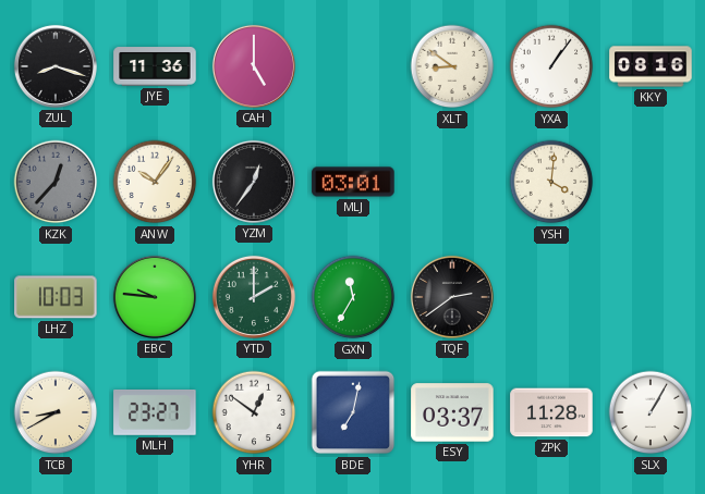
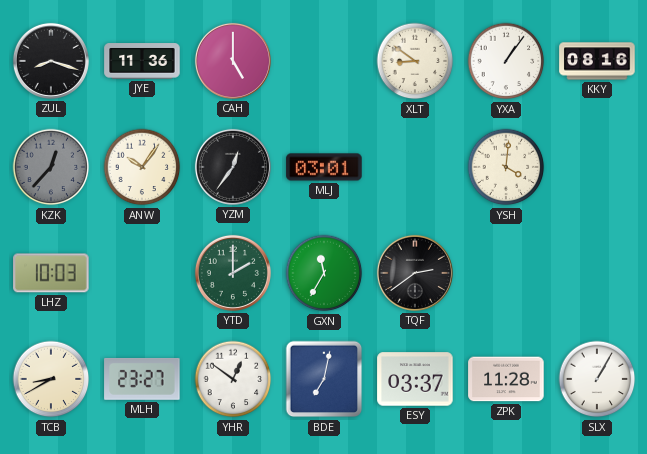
EBC: 9:46 -> none
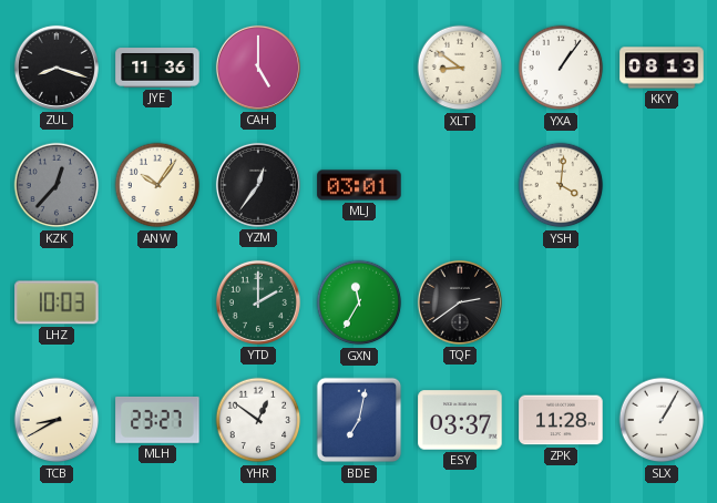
KKY: 08:16 -> 08:13
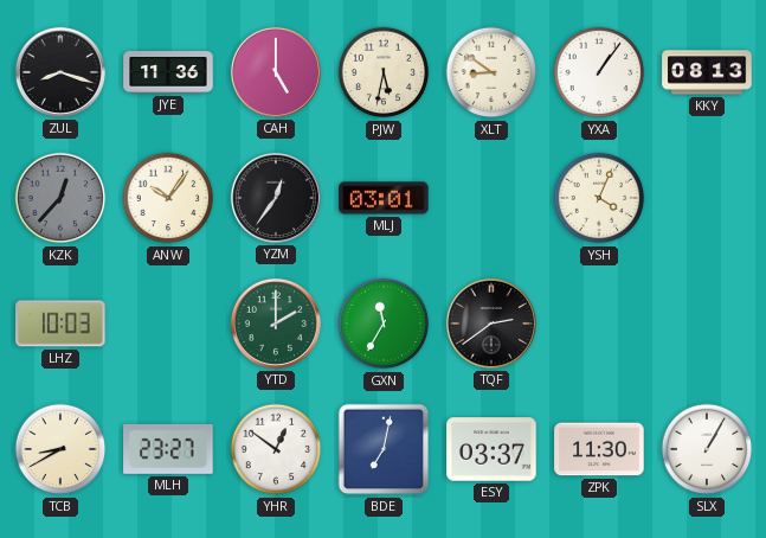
PJW: none -> 5:32
YSH: 4:01 -> 4:04
ZPK: 11:28 -> 11:30
